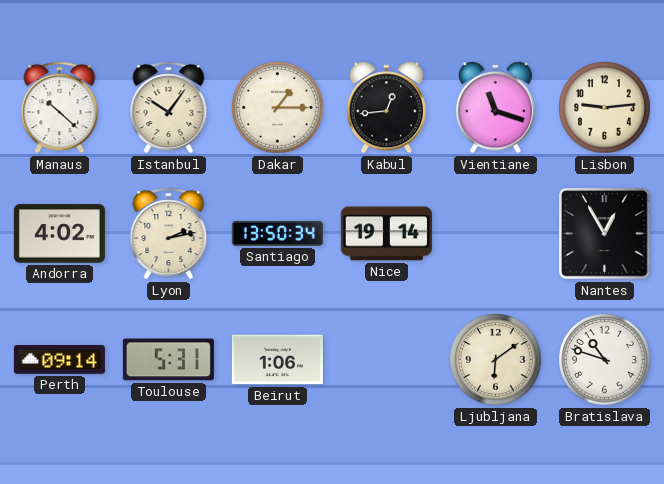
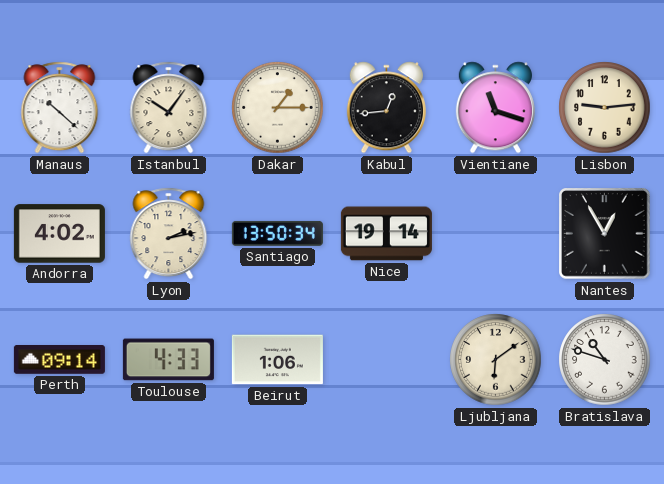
Toulouse: 5:31 -> 4:33
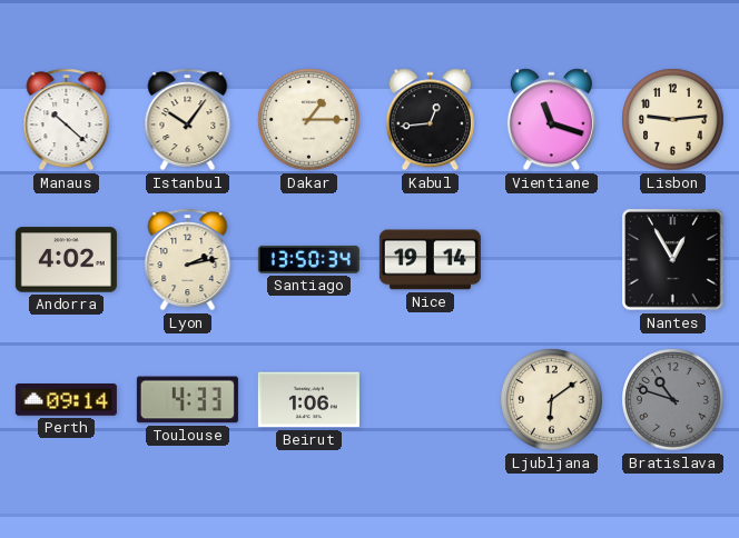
Bratislava dial: white -> grey
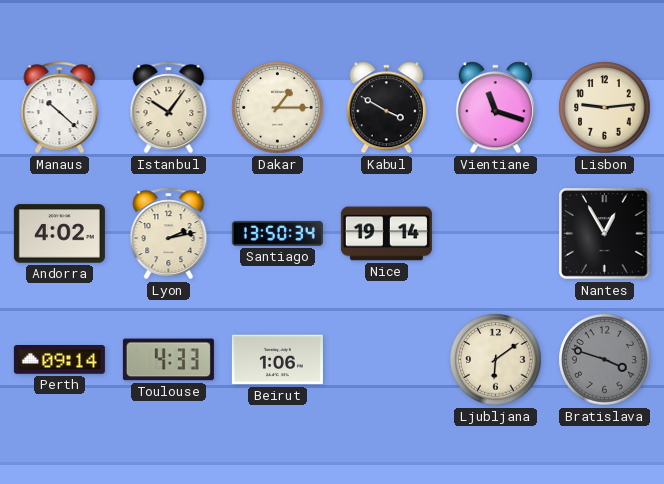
Kabul: 12:44 -> 3:50
Bratislava: 10:48 -> 3:48
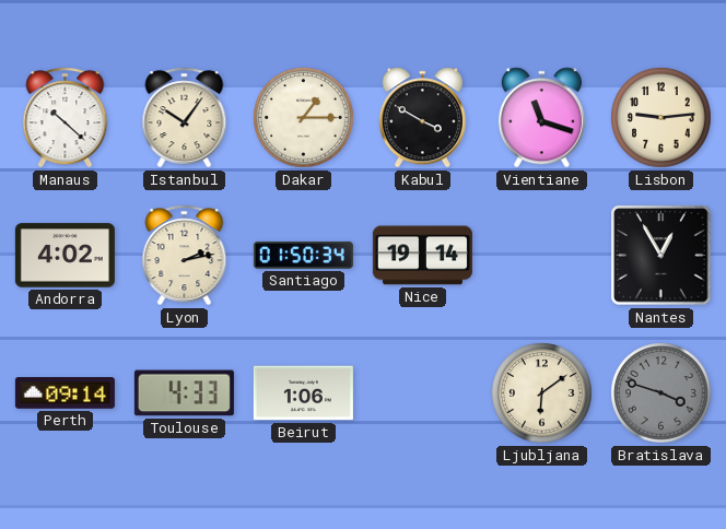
Santiago: 13:50 -> 01:50
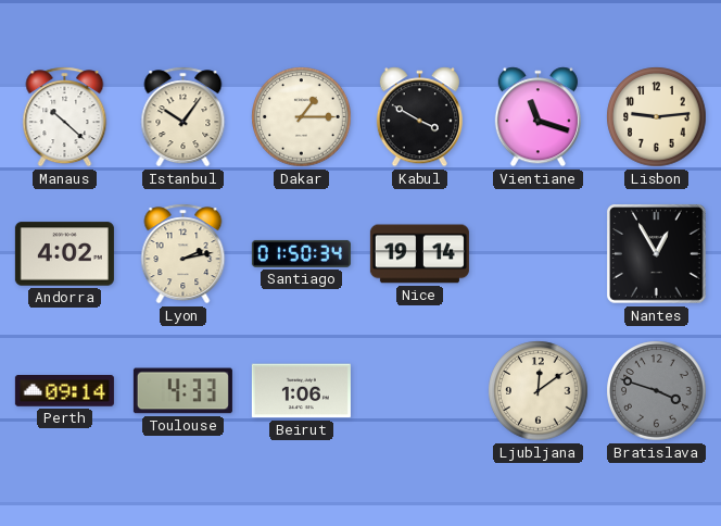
Ljubljana: 6:09 -> 12:09
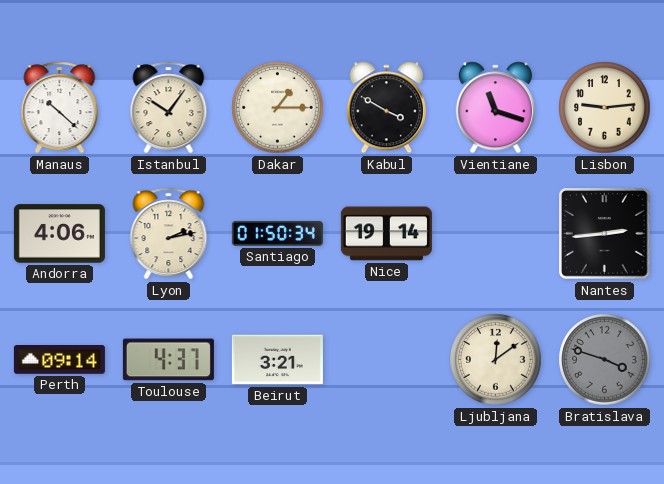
Andorra: 4:02 -> 4:06
Nantes: 12:55 -> 2:44
Toulouse: 4:33 -> 4:37
Beirut: 1:06 -> 3:21
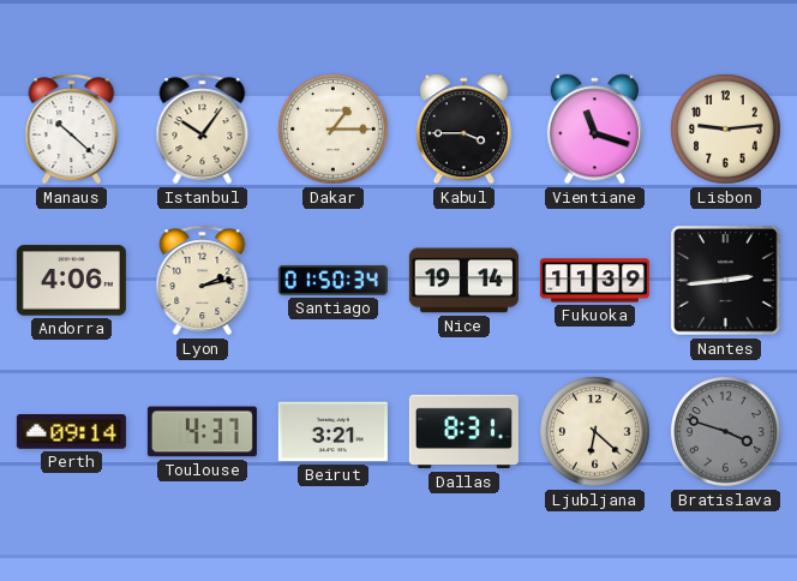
Kabul: 3:50 -> 3:45
Fukuoka: none -> 11:39
Dallas: none -> 8:31
Ljubljana: 12:09 -> 6:22
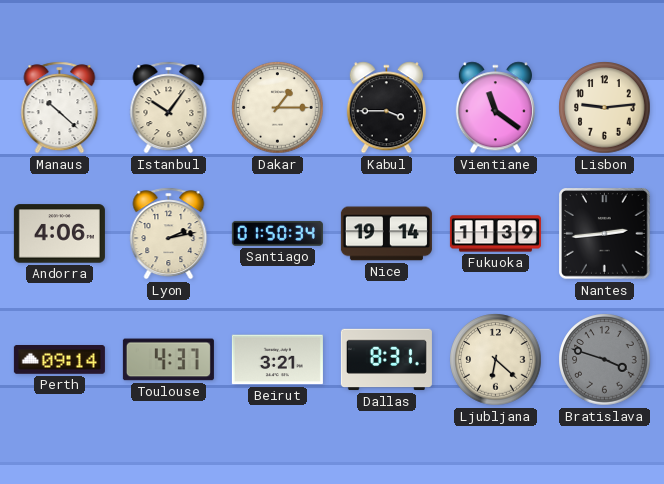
Vientiane: 11:18 -> 11:21
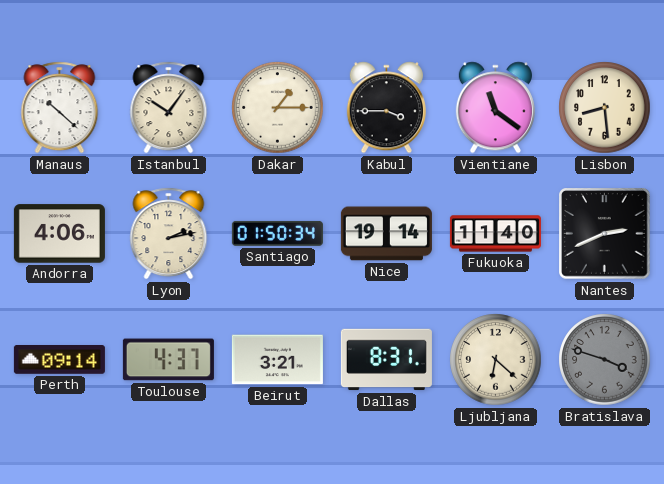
Lisbon: 9:14 -> 8:29
Fukuoka: 11:39 -> 11:40
Nantes: 2:44 -> 2:41
